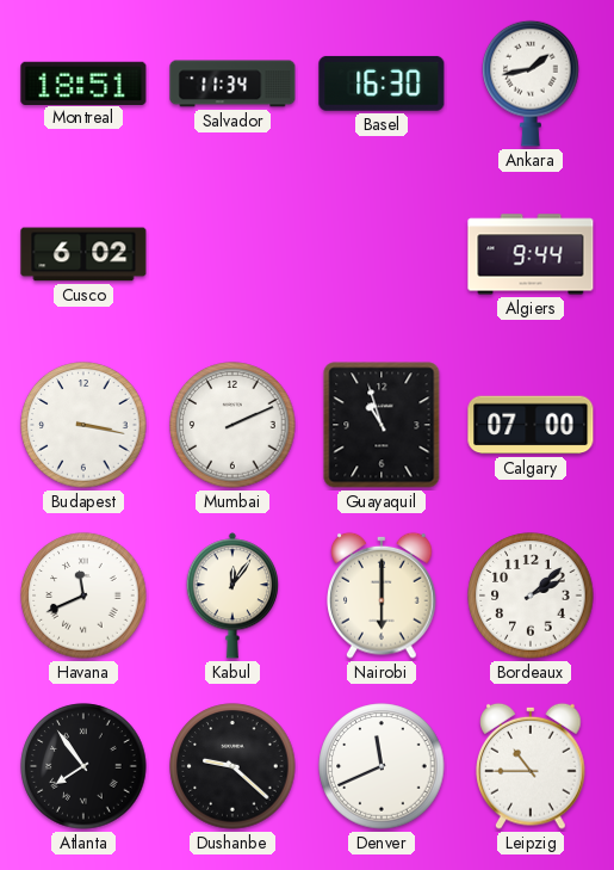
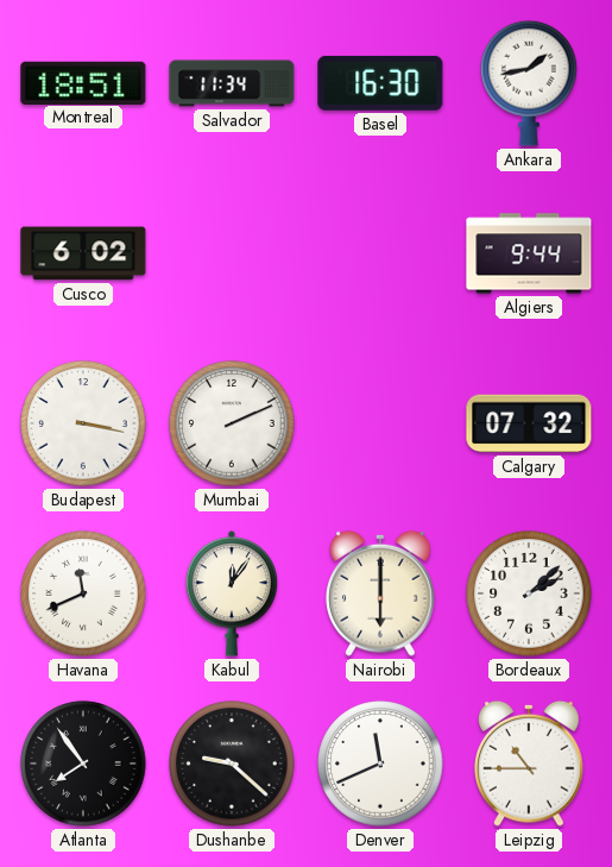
Guayaquil: 10:57 -> none
Calgary: 07:00 -> 07:32
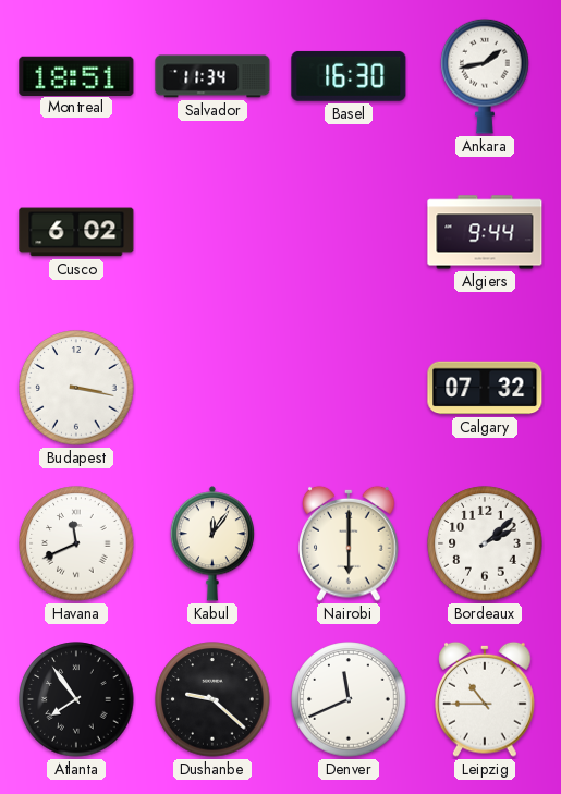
Mumbai: 2:11 -> none
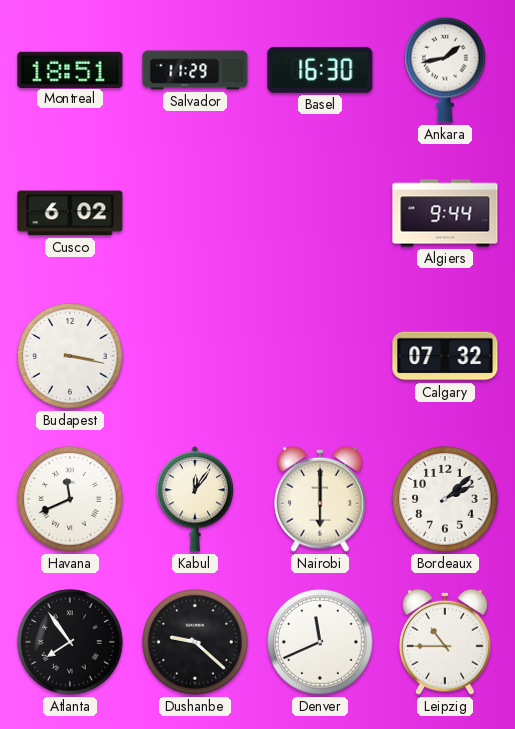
Salvador: 11:34 -> 11:29
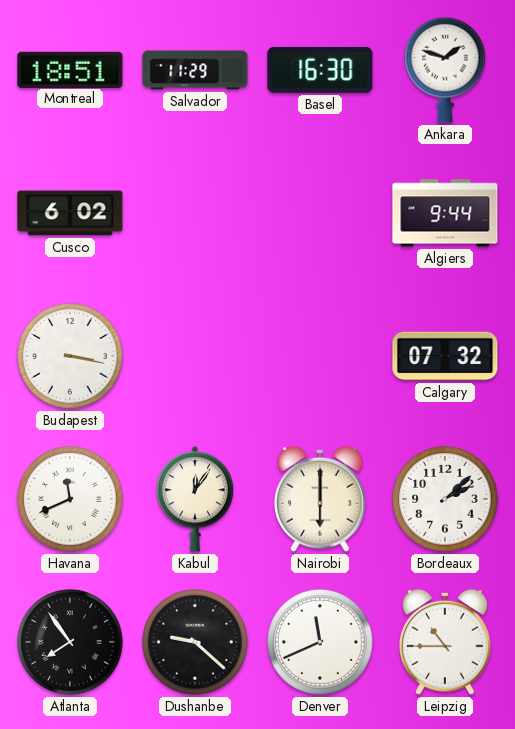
Ankara: 1:43 -> 1:48
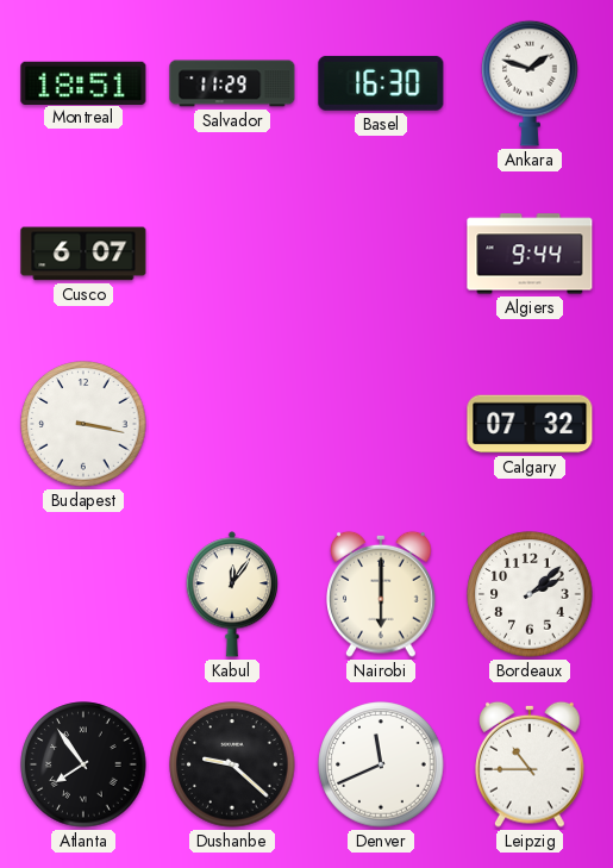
Cusco: 6:02 -> 6:07
Havana: 11:41 -> none
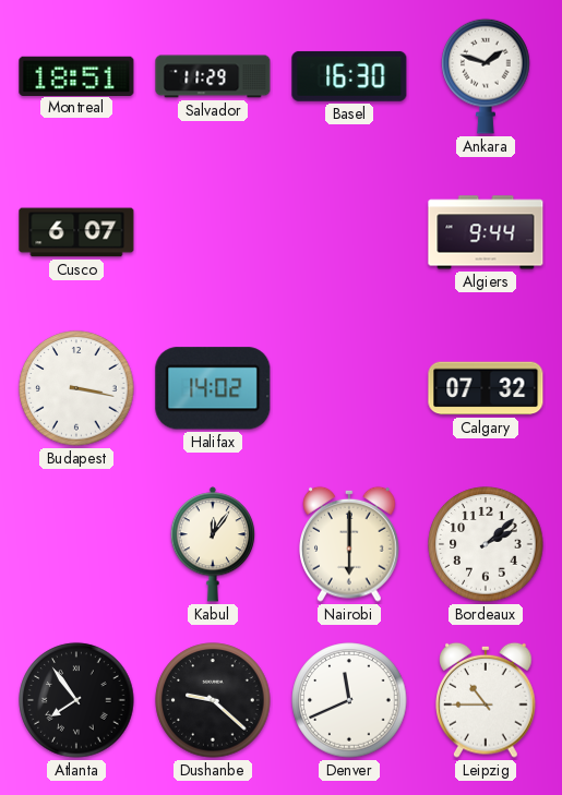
Halifax: none -> 14:02
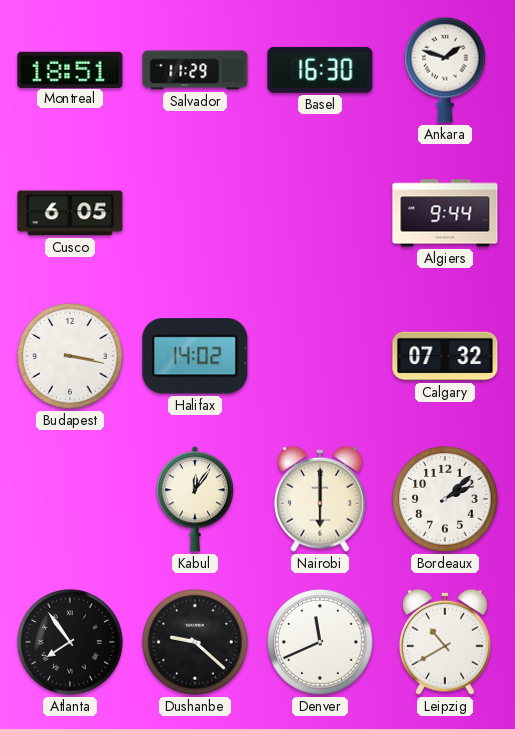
Cusco: 6:07 -> 6:05
Leipzig: 10:45 -> 10:40
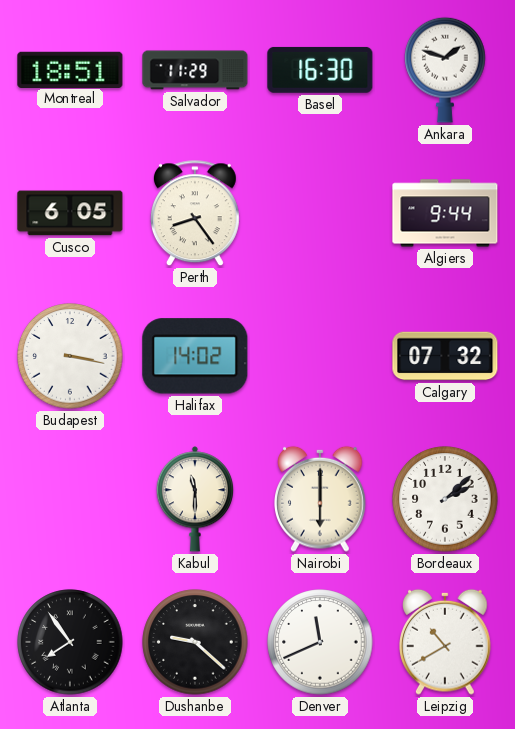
Perth: none -> 8:24
Kabul: 12:06 -> 11:30
